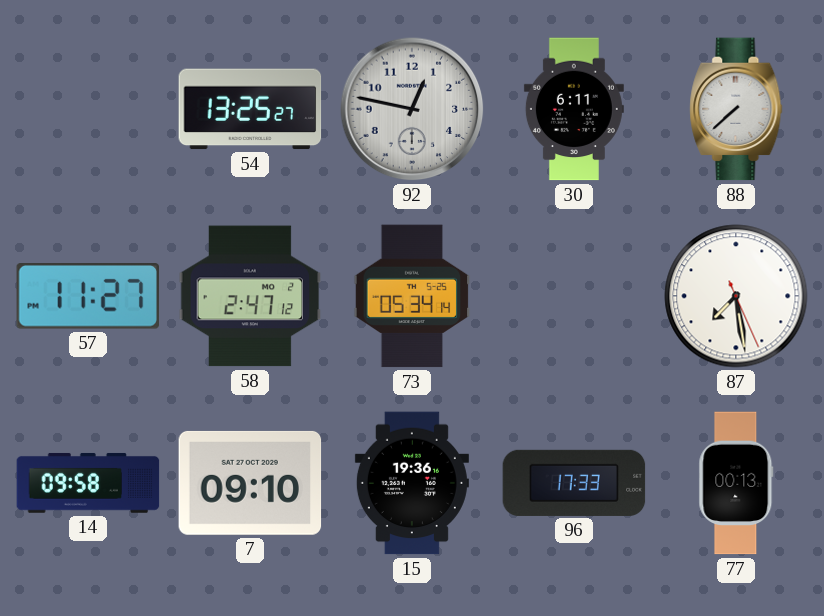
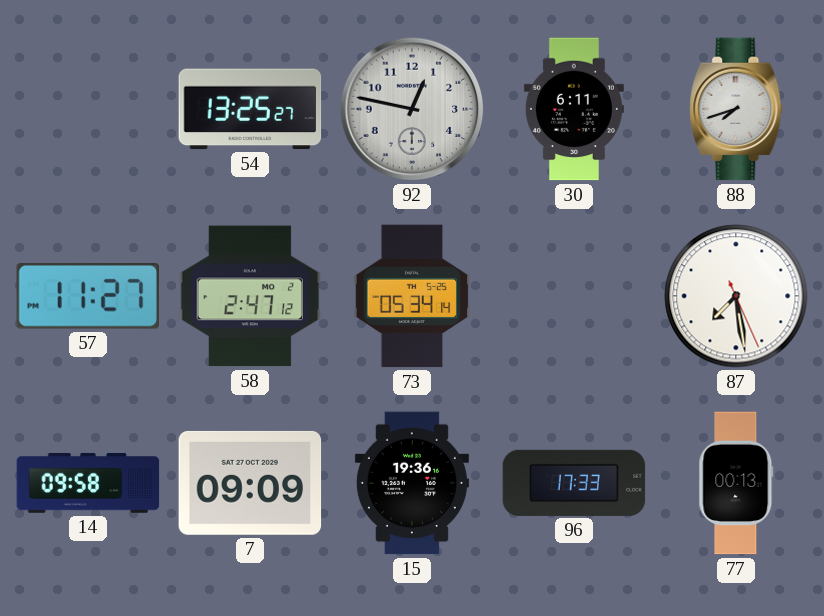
88: 7:38 -> 7:42
7: 09:10 -> 09:09
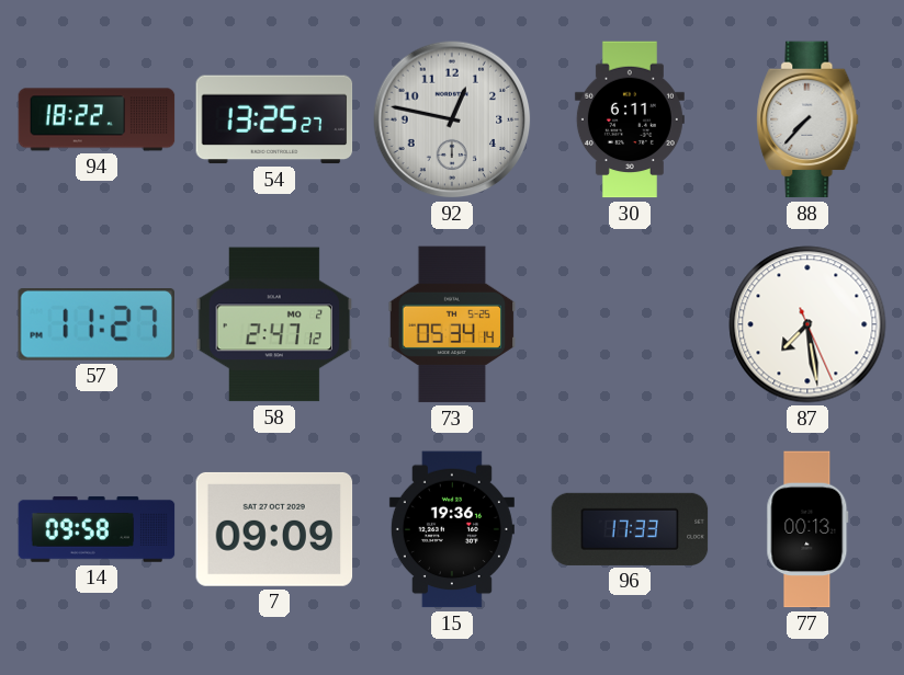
94: none -> 18:22
88: 7:42 -> 7:37
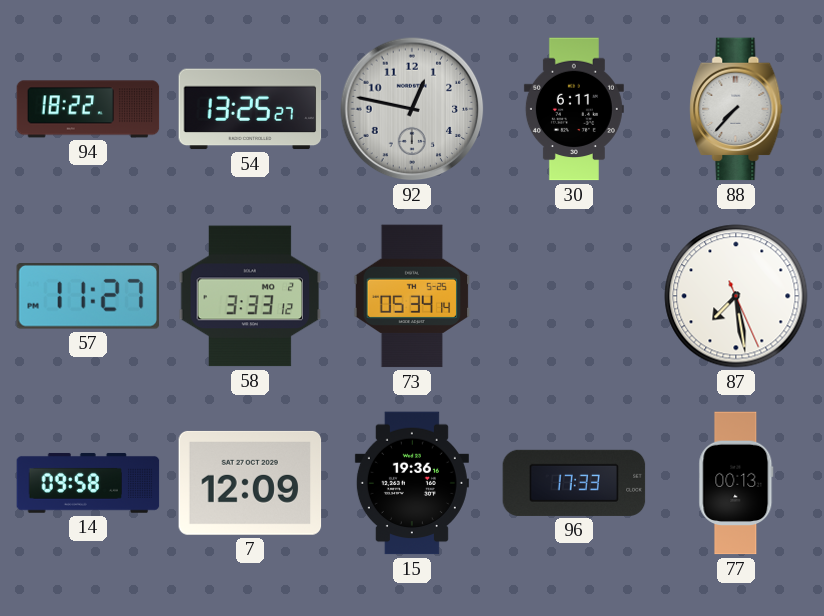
58: 2:47 -> 3:33
7: 09:09 -> 12:09
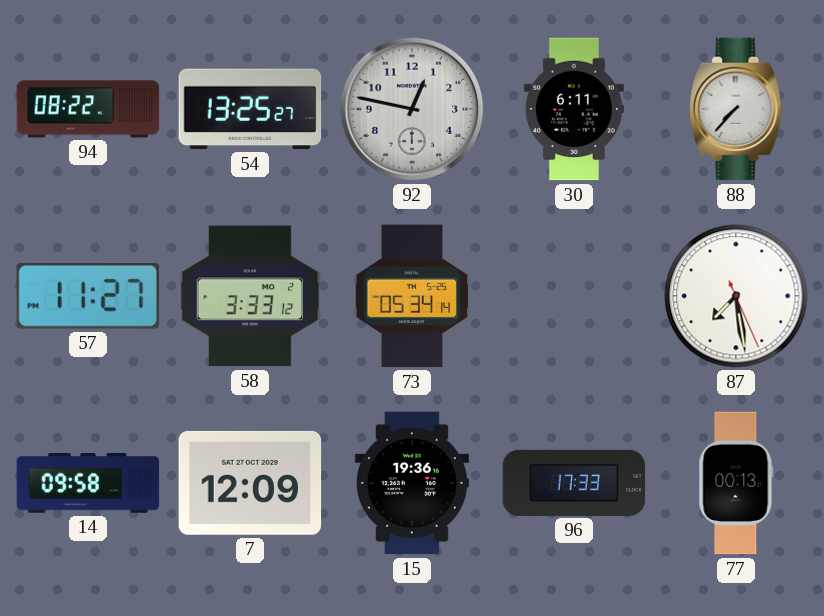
94: 18:22 -> 08:22
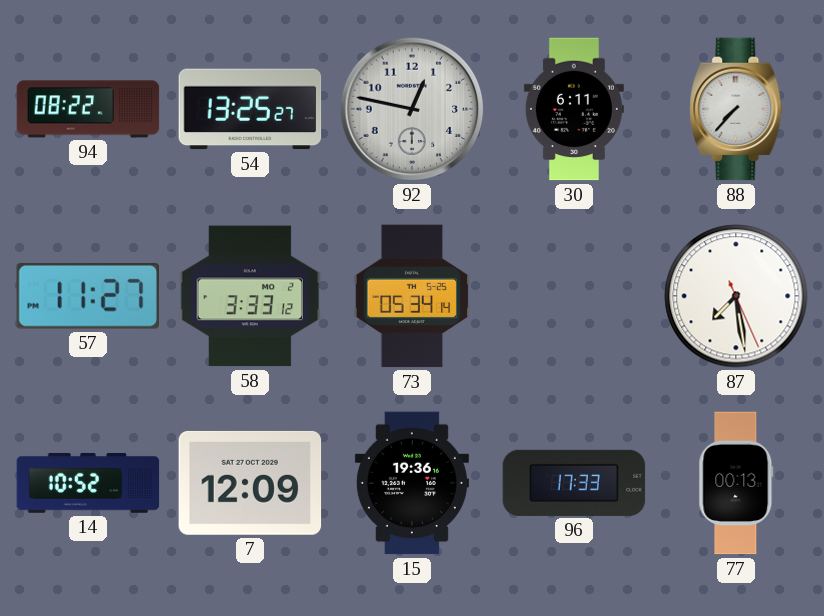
14: 09:58 -> 10:52
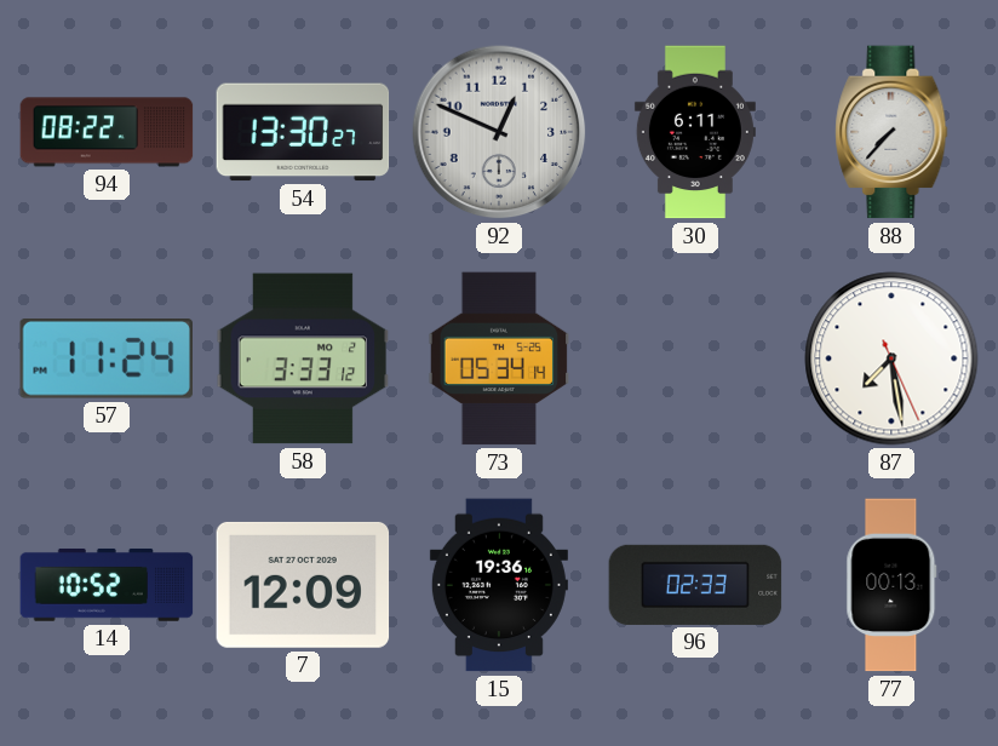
54: 13:25 -> 13:30
92: 12:47 -> 12:49
57: 11:27 -> 11:24
96: 17:33 -> 02:33
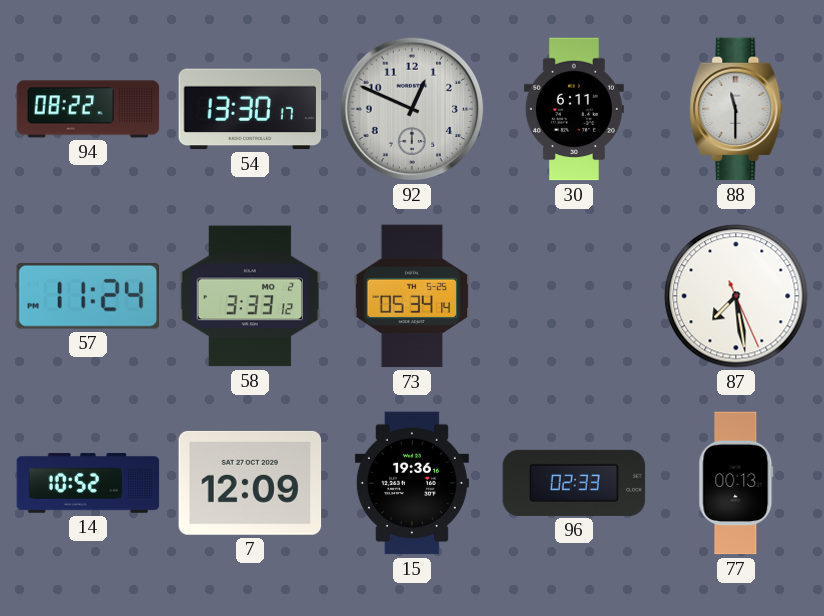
54: 13:30:27 -> 13:30:17
88: 7:37 -> 11:30
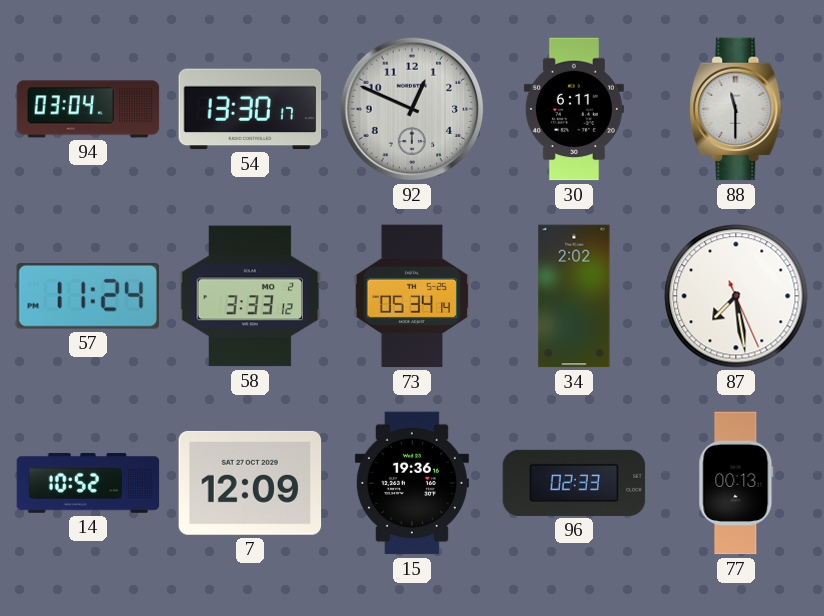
94: 08:22 -> 03:04
34: none -> 2:02
